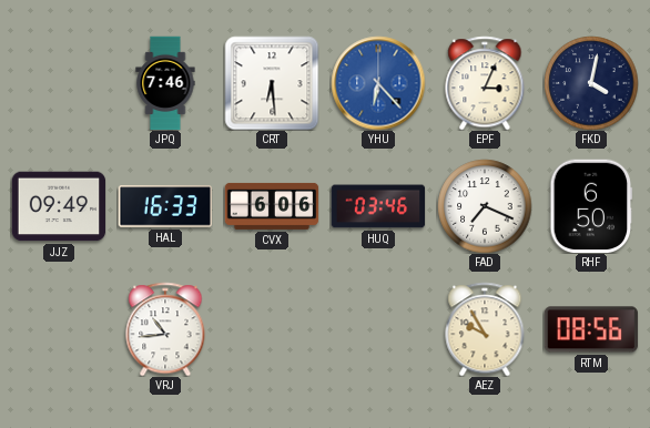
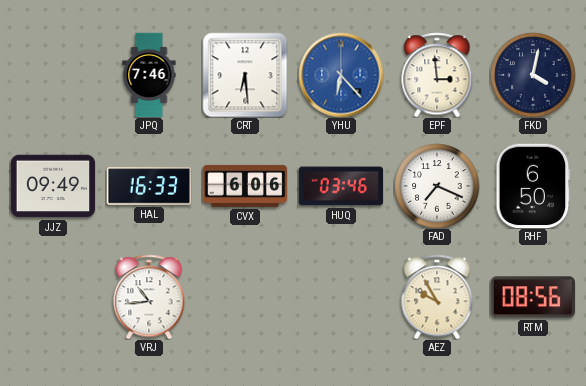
EPF: 3:04 -> 2:59
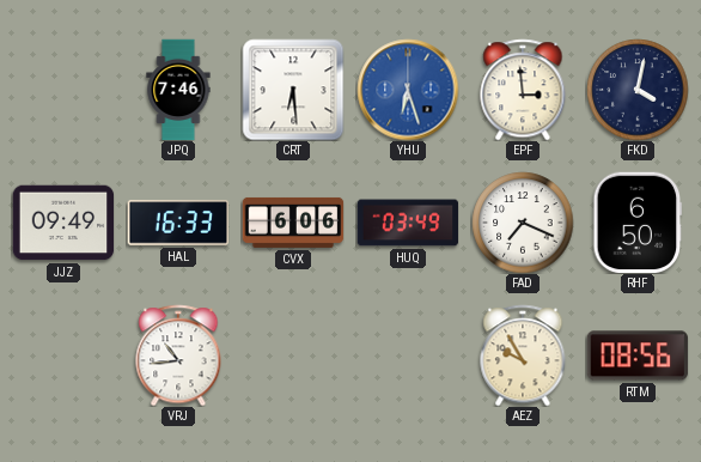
YHU: 6:23 -> 6:27
HUQ: 03:46 -> 03:49
